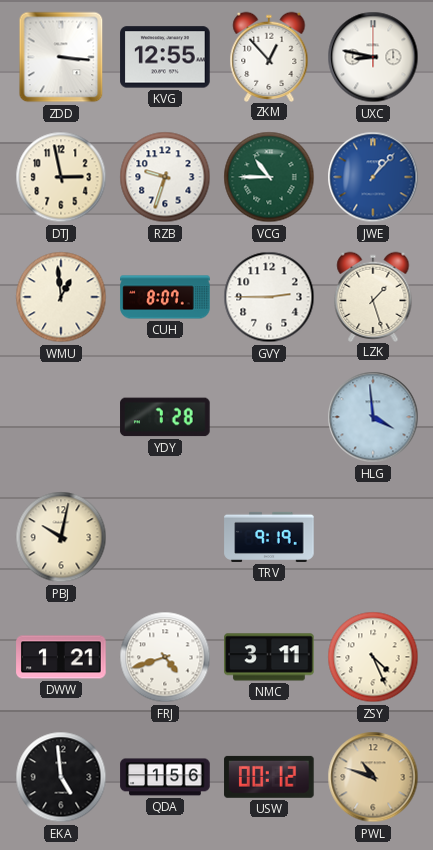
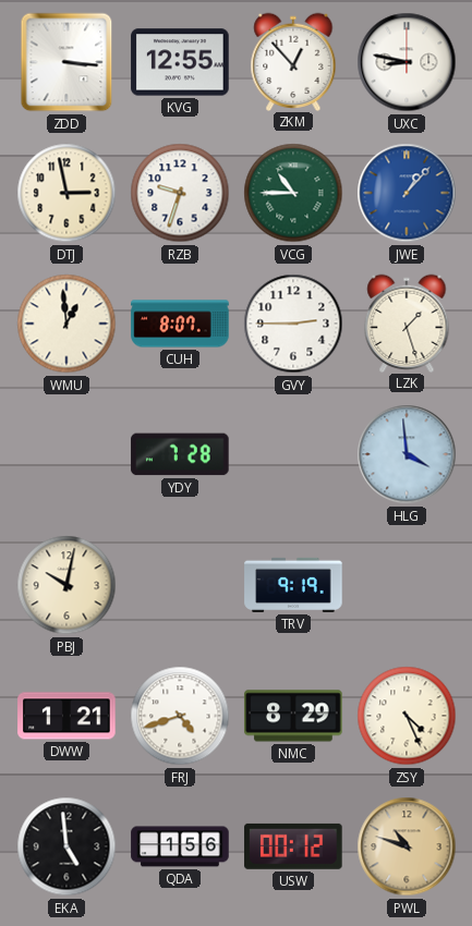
NMC: 3:11 -> 8:29
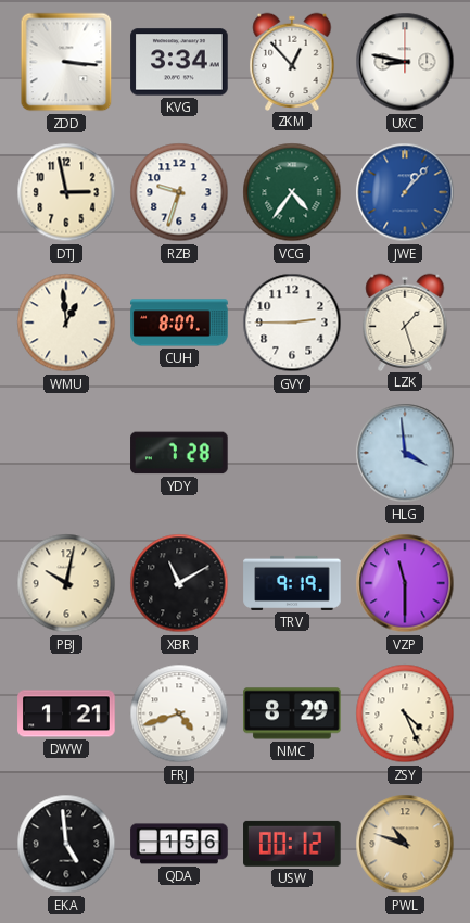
KVG: 12:55 -> 3:34
VCG: 10:45 -> 4:36
XBR: none -> 11:10
VZP: none -> 11:30
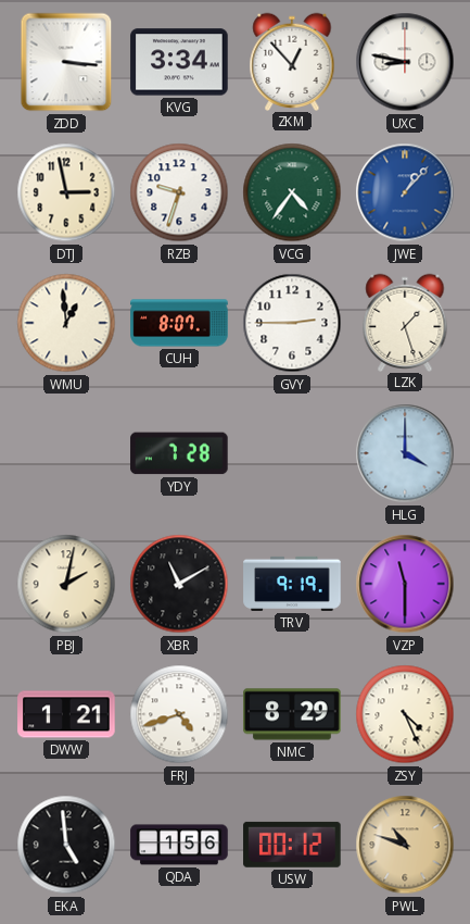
HLG: 3:59 -> 4:00
PBJ: 10:02 -> 2:02
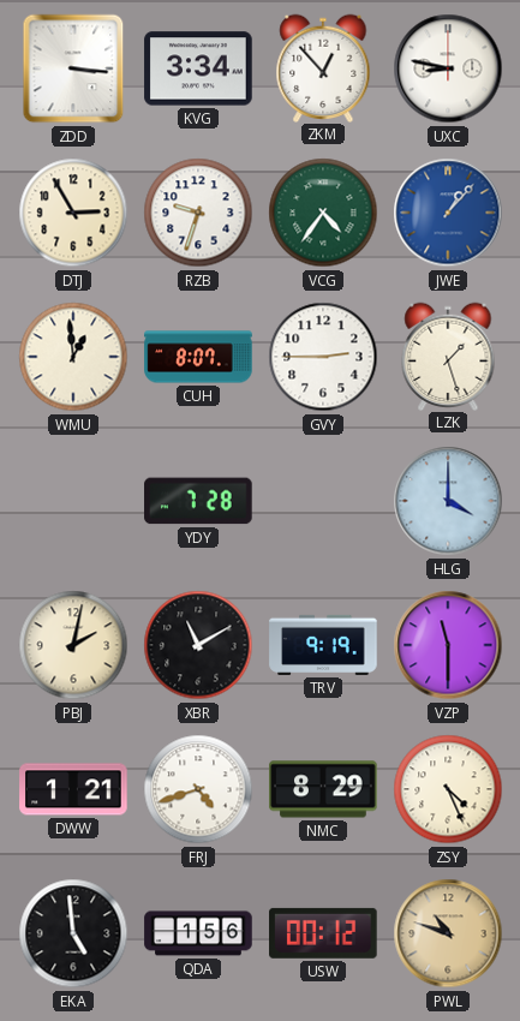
DTJ: 2:58 -> 2:55
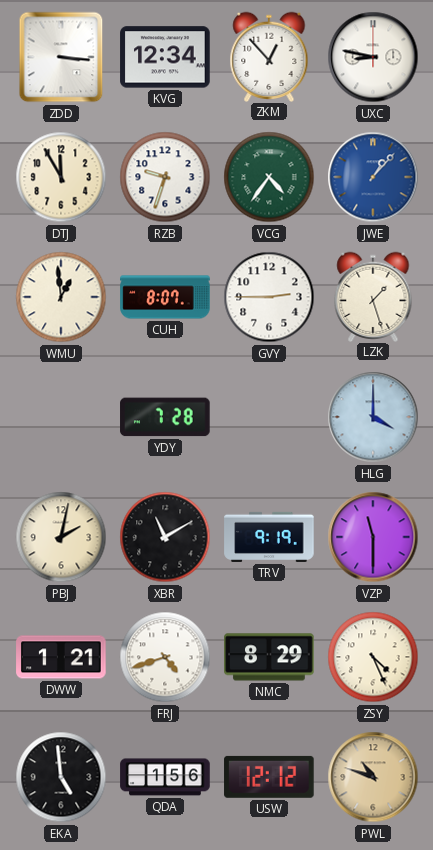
KVG: 3:34 -> 12:34
DTJ: 2:55 -> 11:55
USW: 00:12 -> 12:12
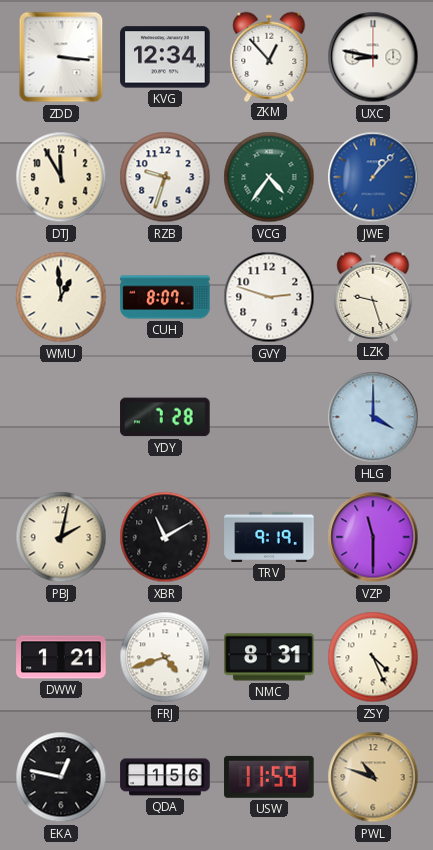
GVY: 2:45 -> 2:48
LZK: 1:27 -> 9:27
NMC: 8:29 -> 8:31
EKA: 4:59 -> 12:47
USW: 12:12 -> 11:59
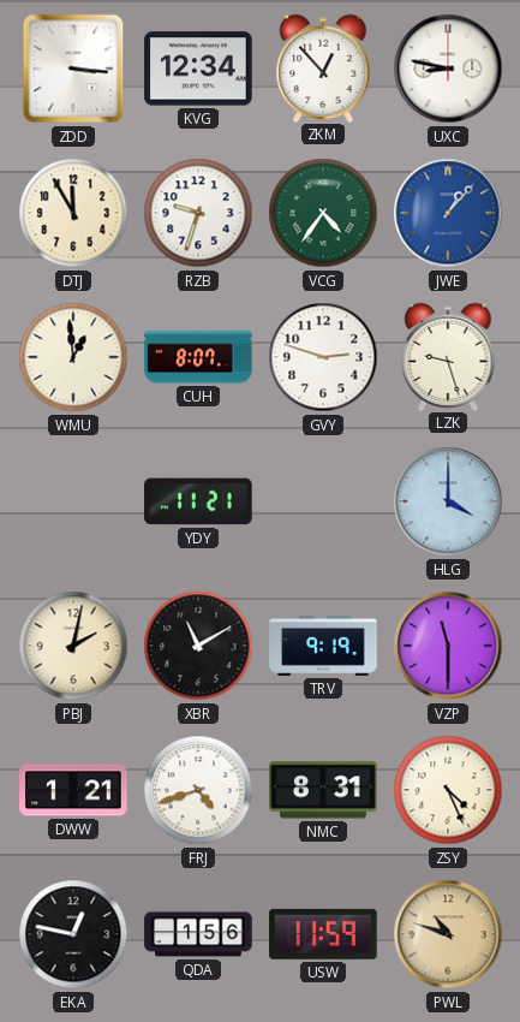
YDY: 7:28 -> 11:21
